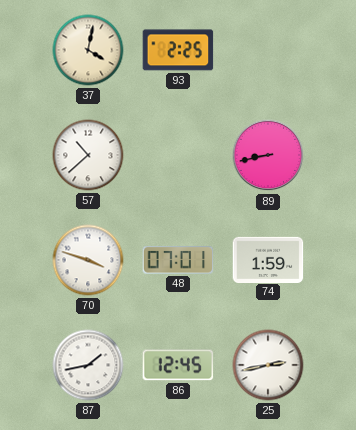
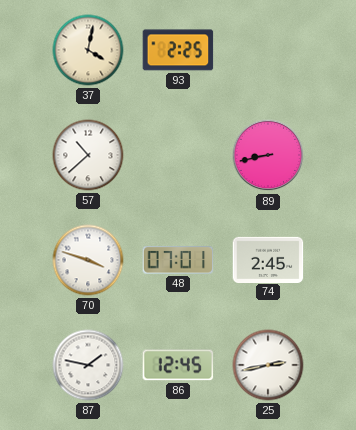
74: 1:59 -> 2:45
87: 1:43 -> 1:47
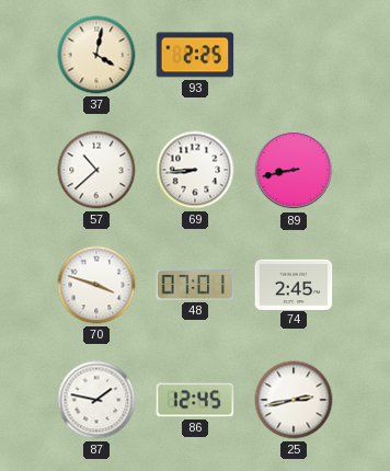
69: none -> 8:44
